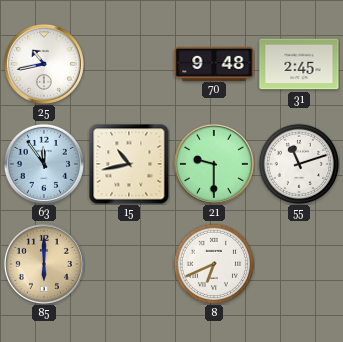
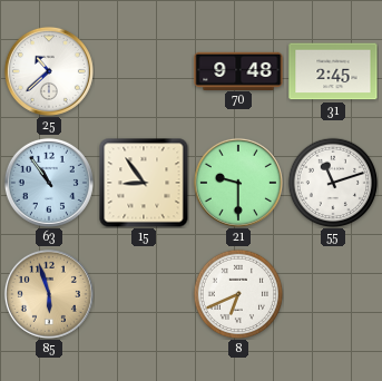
25: 10:43 -> 10:38
63: 11:54 -> 10:54
15: 10:43 -> 8:54
85: 6:00 -> 5:57
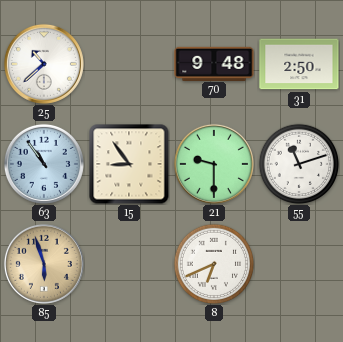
31: 2:45 -> 2:50
